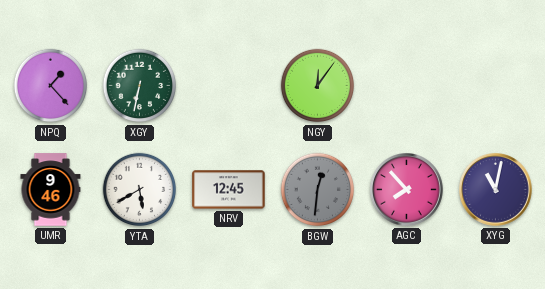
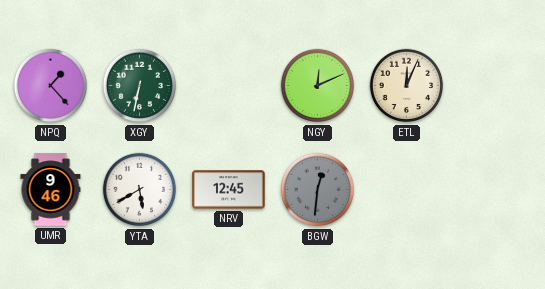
NGY: 12:06 -> 12:11
ETL: none -> 12:04
AGC: 7:53 -> none
XYG: 11:02 -> none
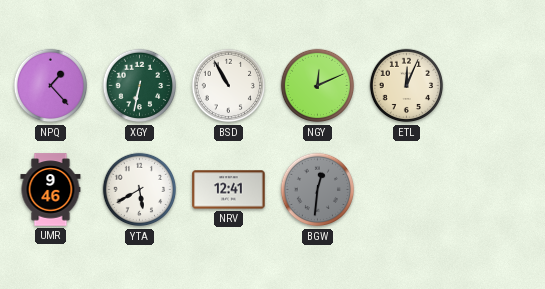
BSD: none -> 10:55
NRV: 12:45 -> 12:41
